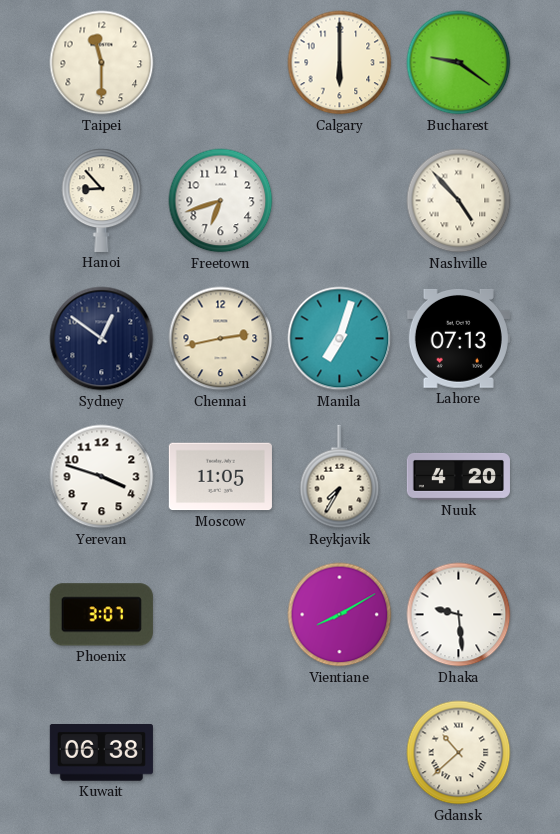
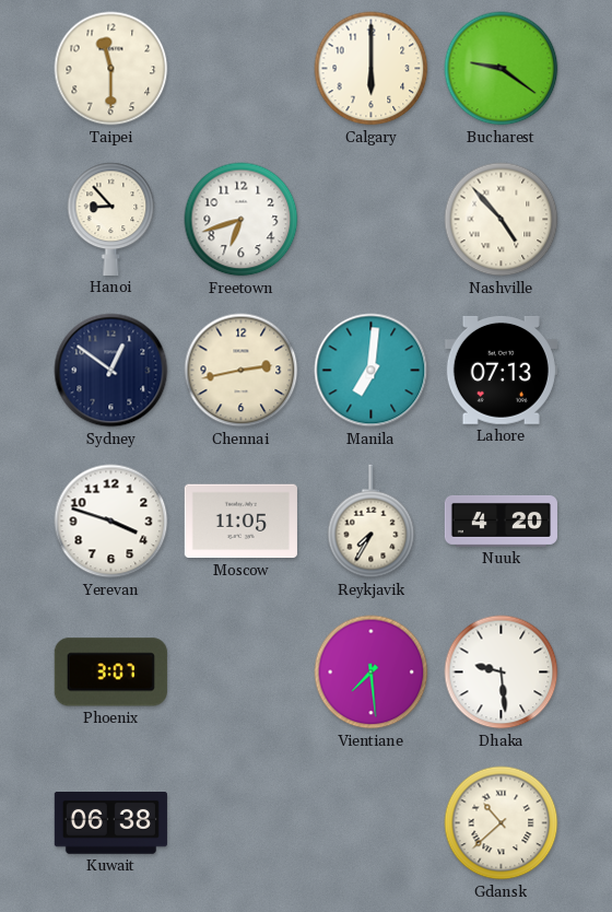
Manila: 7:03 -> 7:01
Vientiane: 8:10 -> 7:29
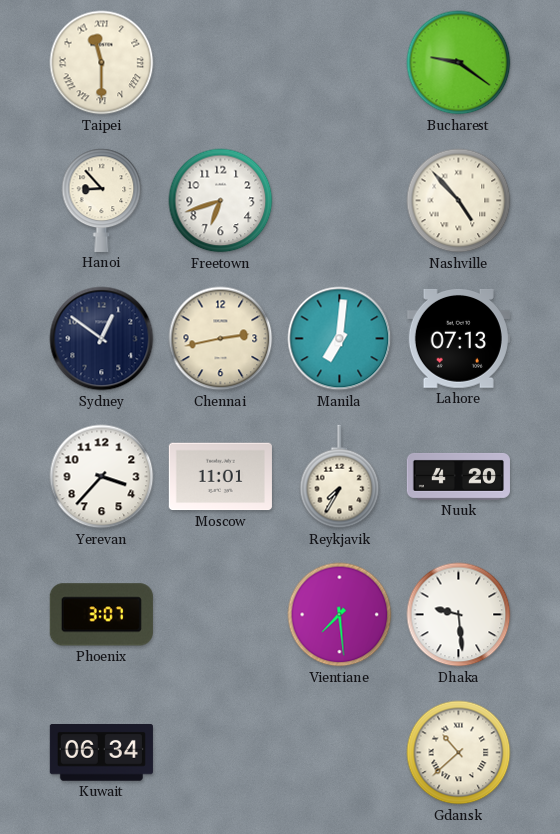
Taipei numerals: Arabic -> Roman
Calgary: 6:00 -> none
Yerevan: 3:48 -> 3:37
Moscow: 11:05 -> 11:01
Kuwait: 06:38 -> 06:34
